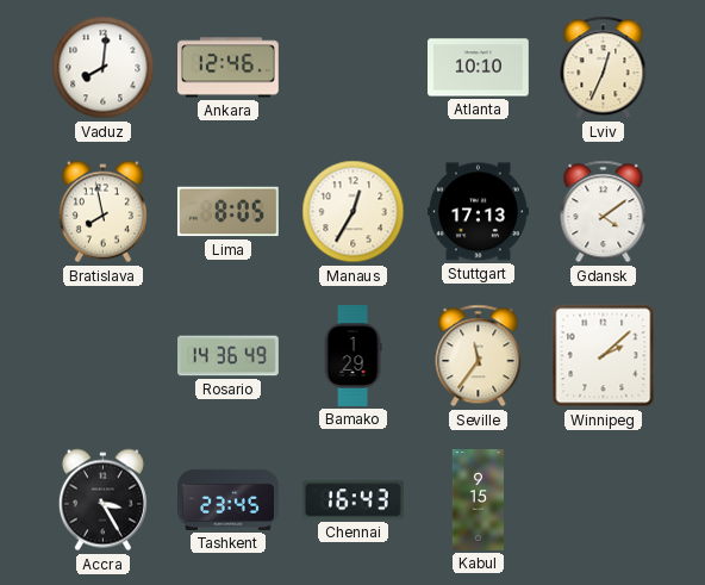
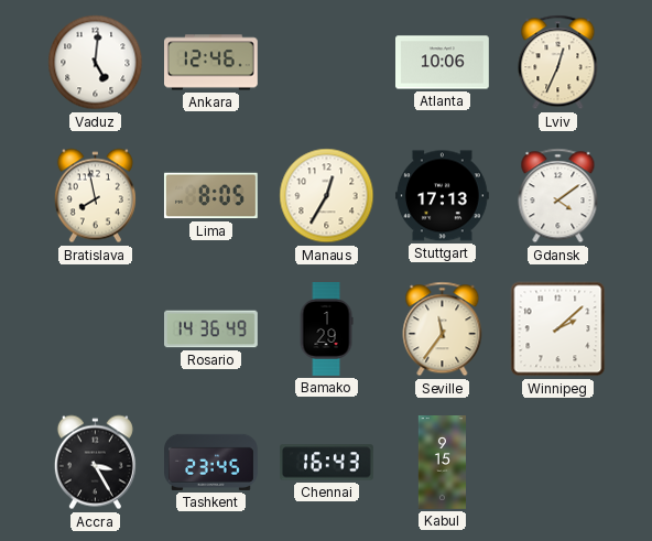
Vaduz: 8:01 -> 5:01
Atlanta: 10:10 -> 10:06
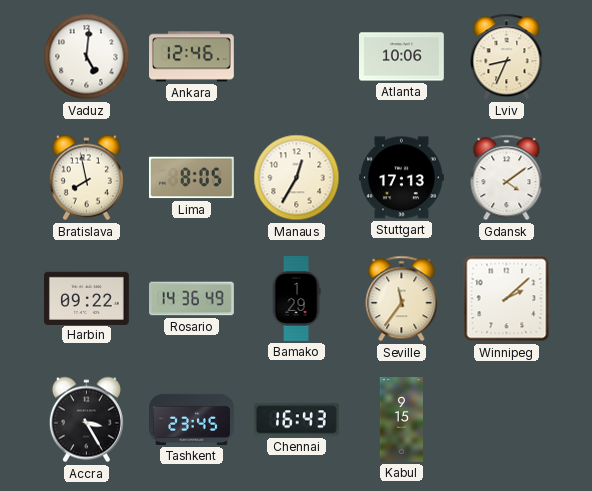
Lviv: 12:34 -> 8:34
Harbin: none -> 09:22
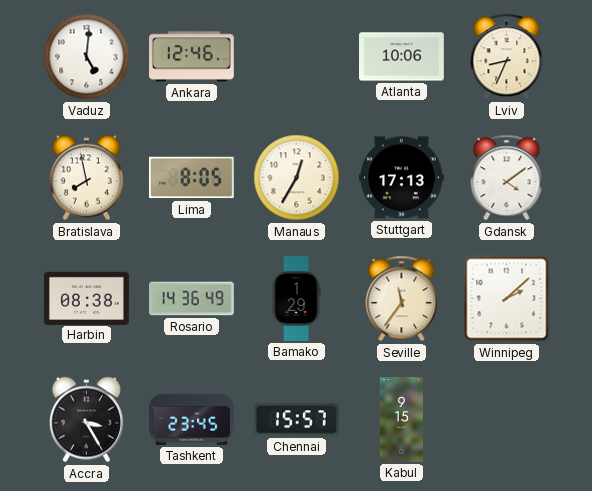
Harbin: 09:22 -> 08:38
Chennai: 16:43 -> 15:57
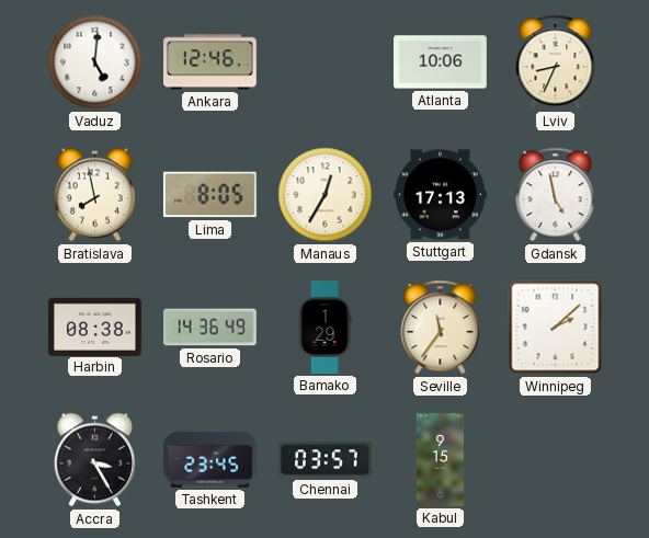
Gdansk: 4:09 -> 4:58
Chennai: 15:57 -> 03:57
